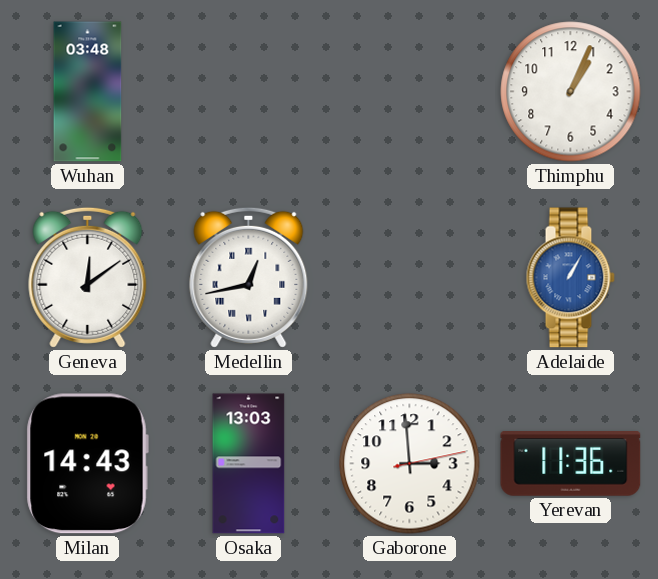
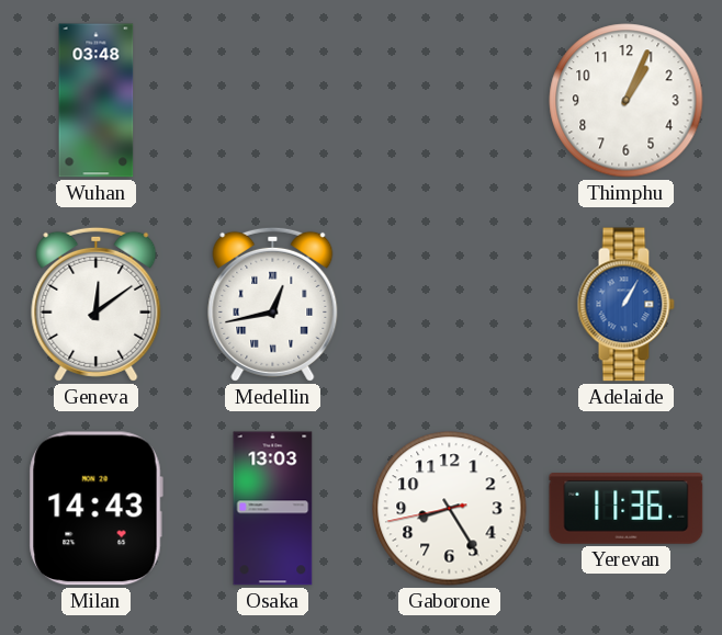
Gaborone: 2:59 -> 8:24
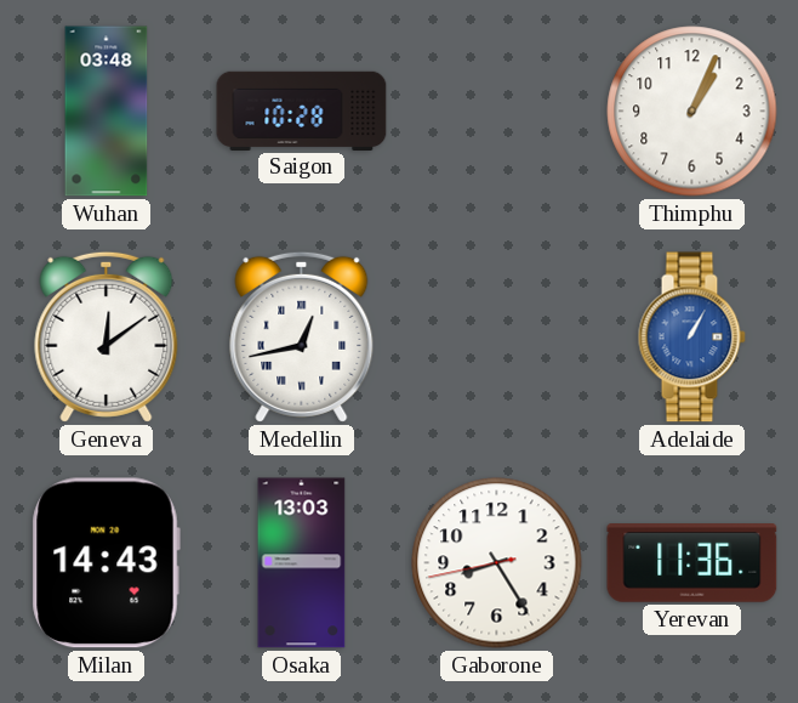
Saigon: none -> 10:28
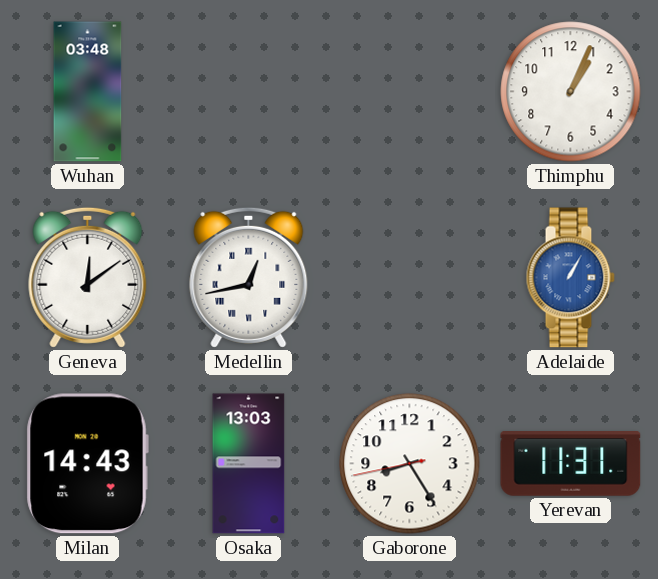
Saigon: 10:28 -> none
Yerevan: 11:36 -> 11:31
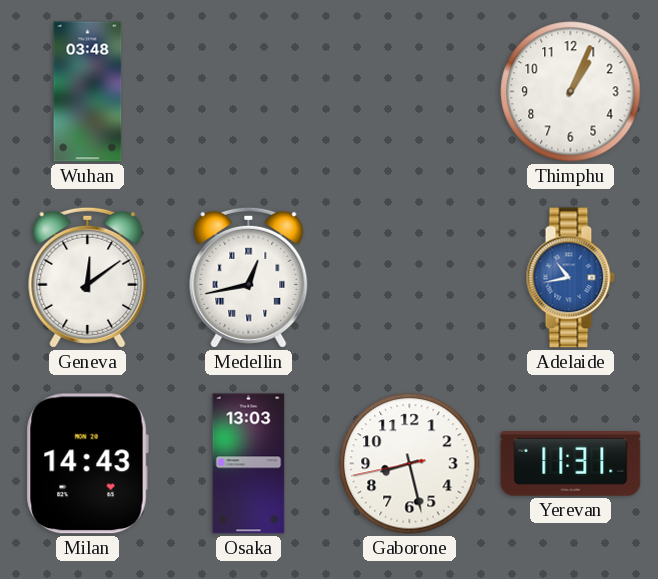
Adelaide: 1:05 -> 10:43
Gaborone: 8:24 -> 8:27
